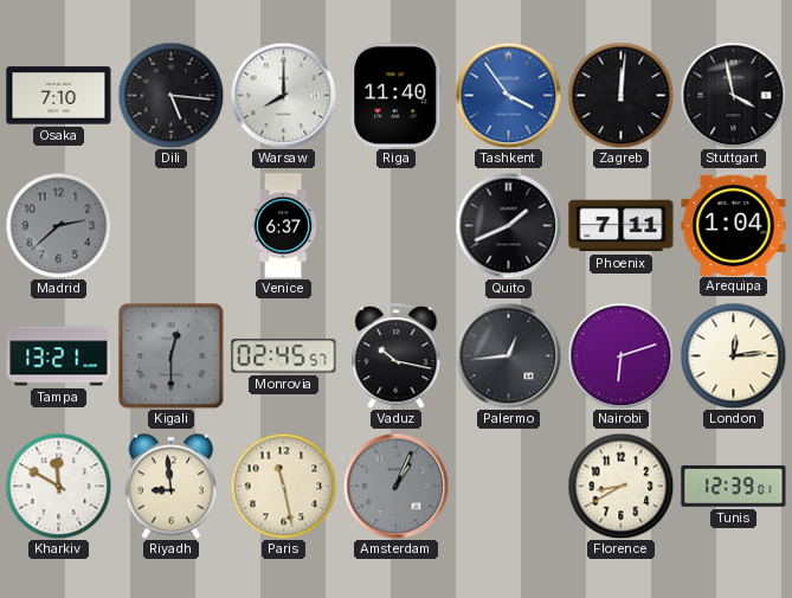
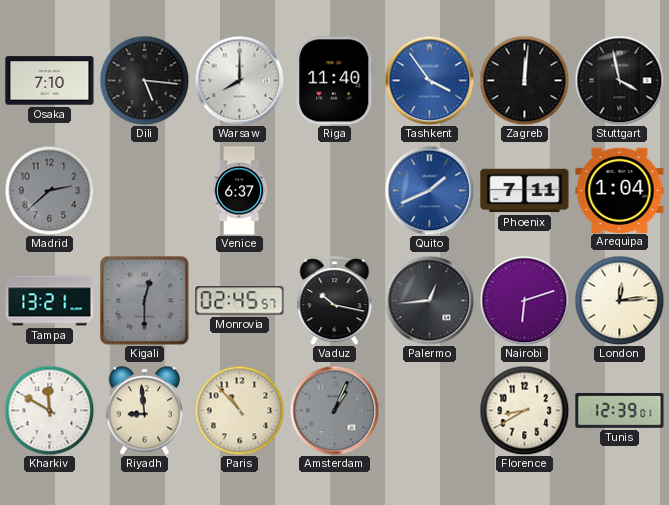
Quito dial: black -> blue
Paris: 11:28 -> 10:53
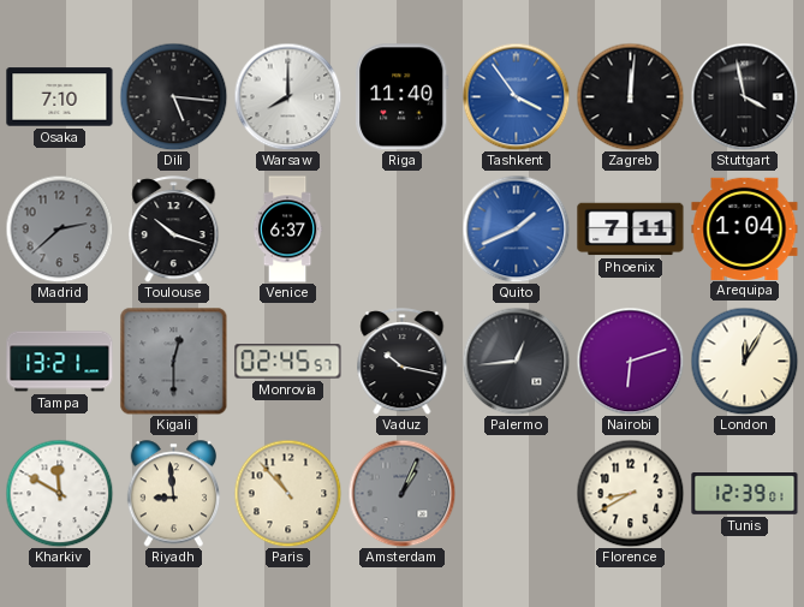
Toulouse: none -> 10:18
London: 12:14 -> 12:05
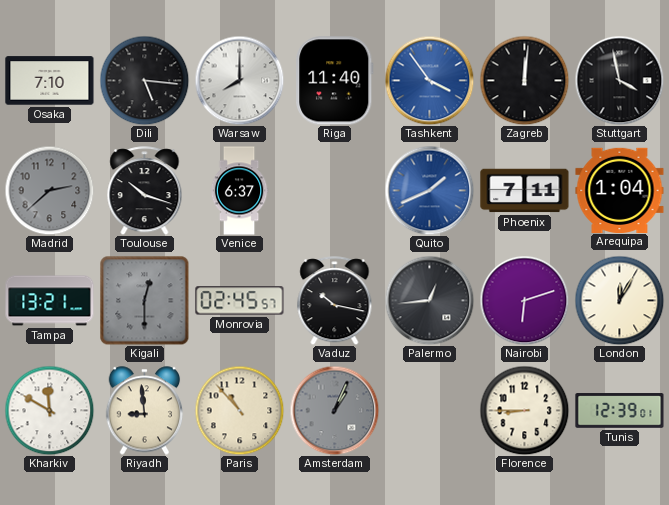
Florence: 8:40 -> 8:45
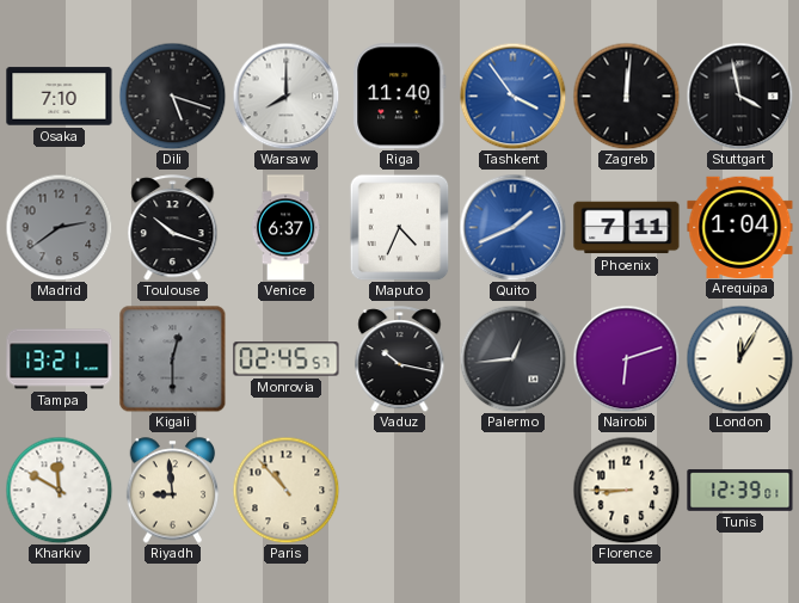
Dili: 5:16 -> 5:18
Madrid: 2:38 -> 2:39
Maputo: none -> 4:34
Amsterdam: 1:04 -> none
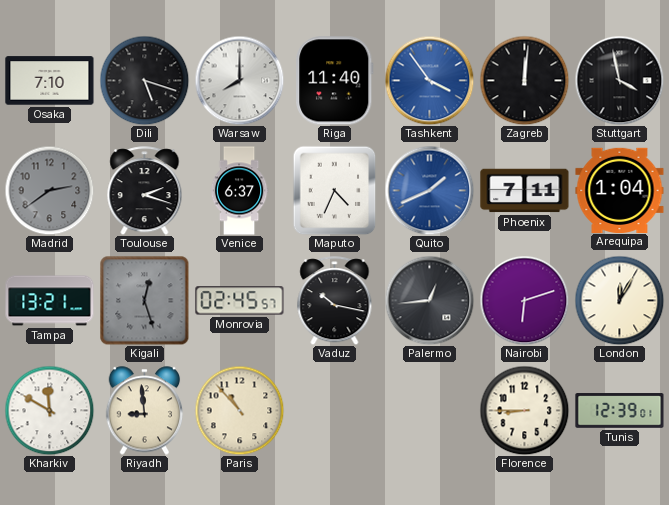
Toulouse: 10:18 -> 2:18
Kigali: 12:30 -> 12:27
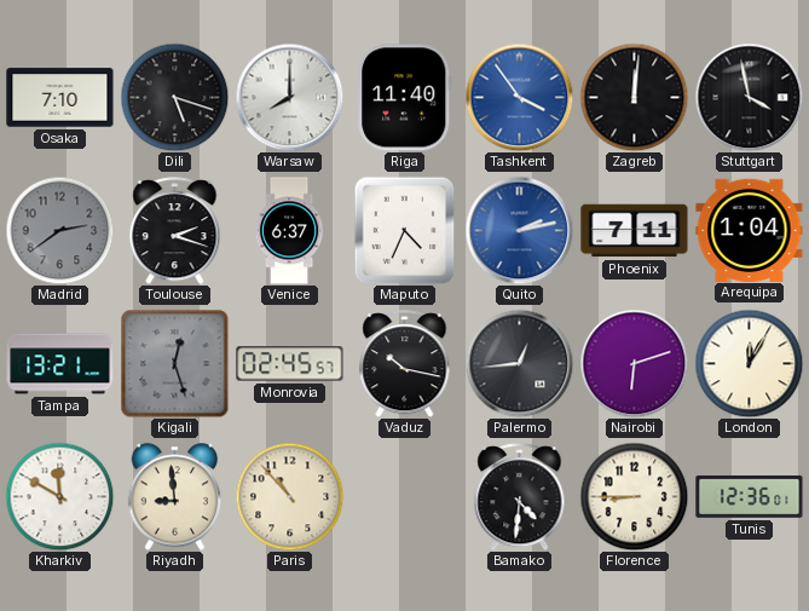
Quito: 1:41 -> 2:13
Bamako: none -> 4:31
Tunis: 12:39 -> 12:36
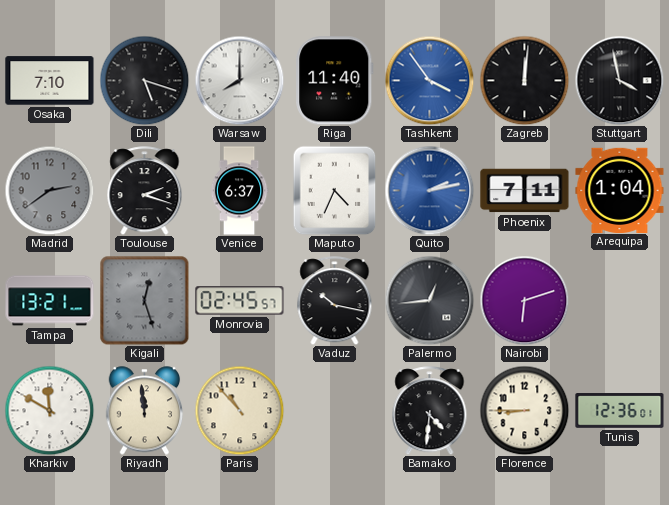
London: 12:05 -> none
Riyadh: 8:59 -> 11:59
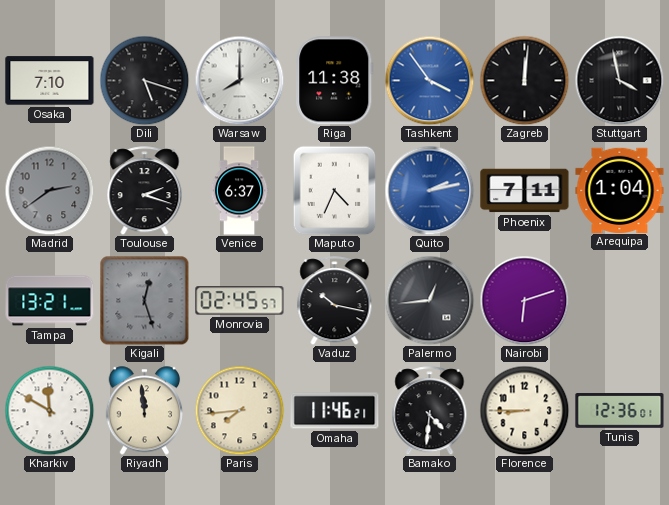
Riga: 11:40 -> 11:38
Paris: 10:53 -> 7:44
Omaha: none -> 11:46
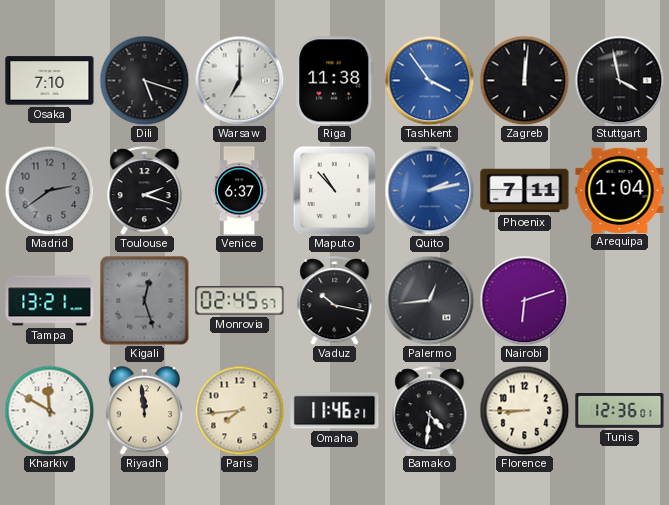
Warsaw: 8:00 -> 7:00
Maputo: 4:34 -> 10:53
